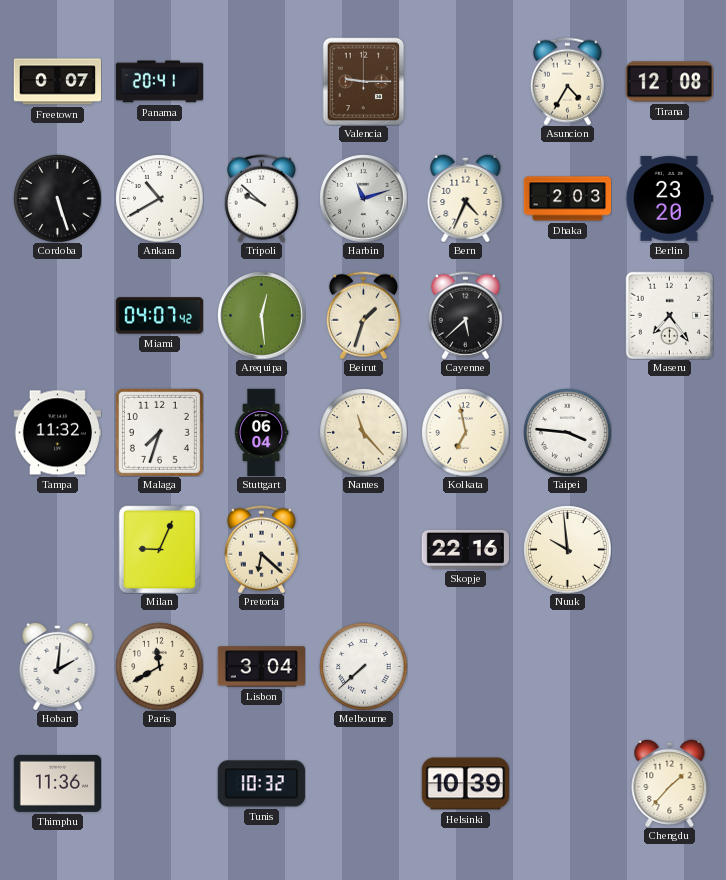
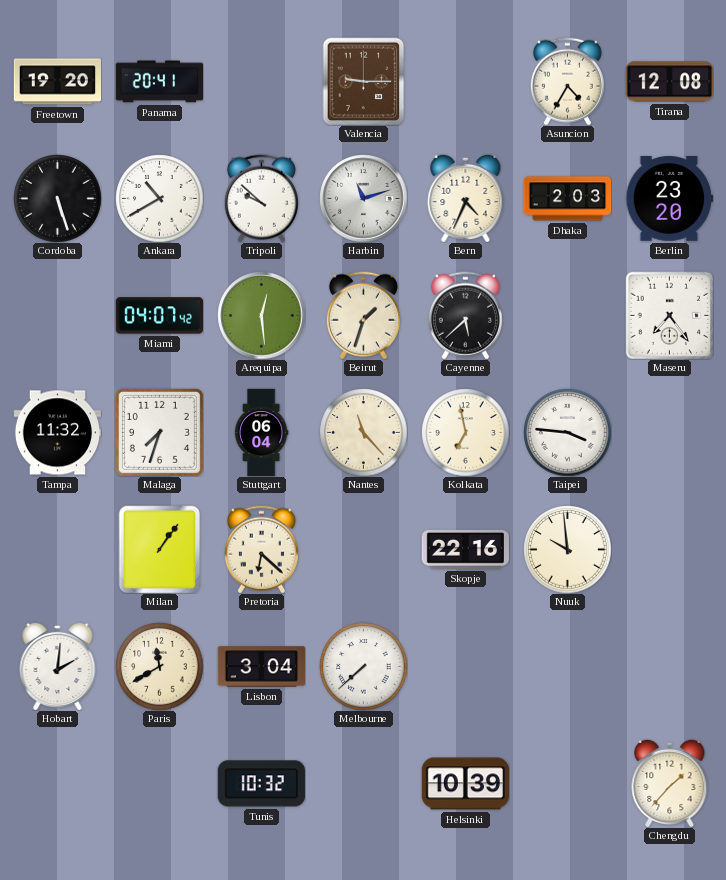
Freetown: 0:07 -> 19:20
Milan: 9:04 -> 1:06
Thimphu: 11:36 -> none
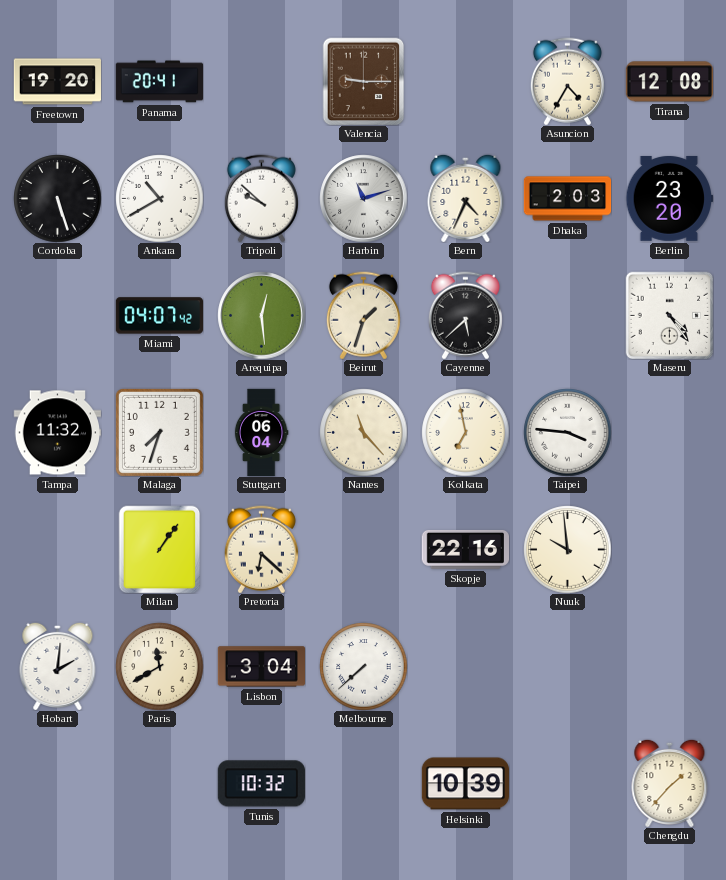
Maseru: 7:24 -> 4:24
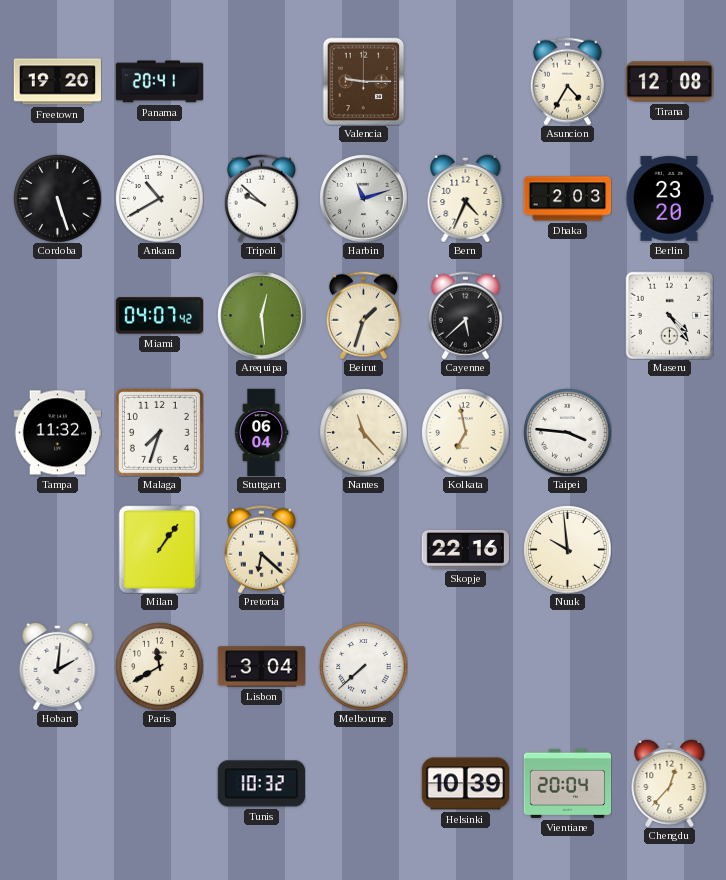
Vientiane: none -> 20:04
Chengdu: 1:37 -> 12:37
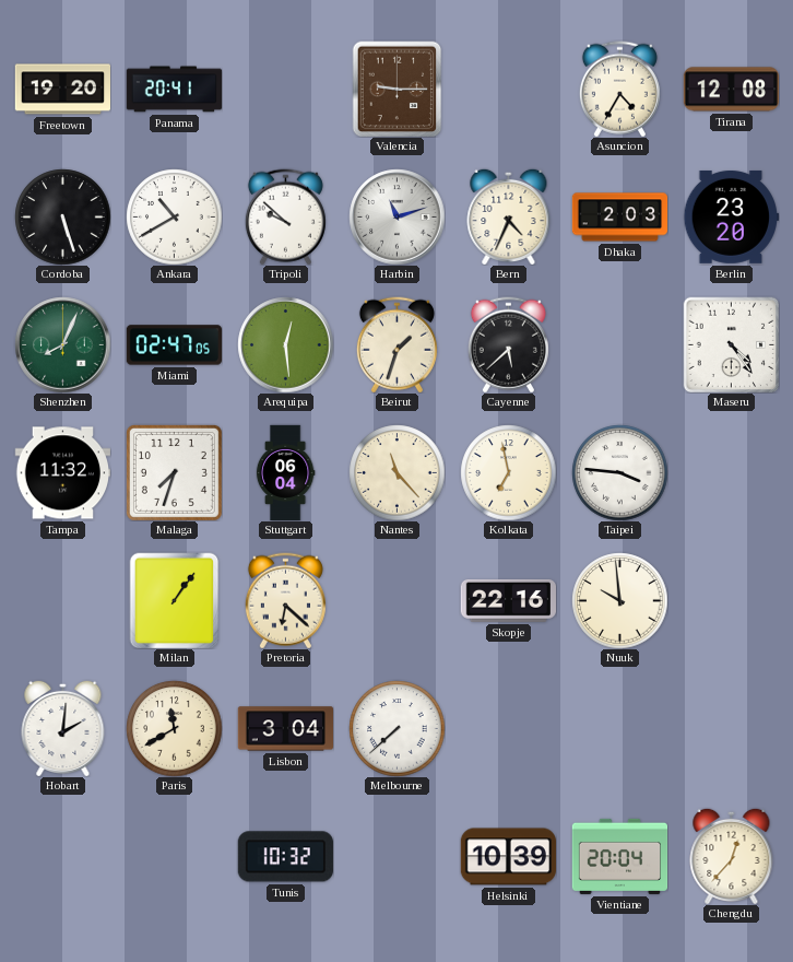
Shenzhen: none -> 8:04
Miami: 04:07 -> 02:47
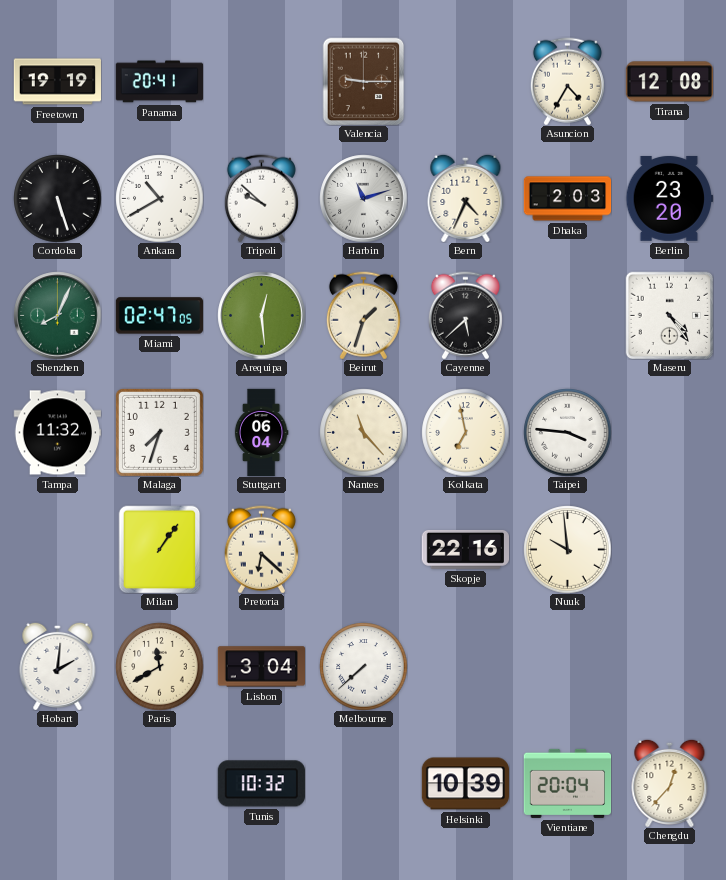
Freetown: 19:20 -> 19:19
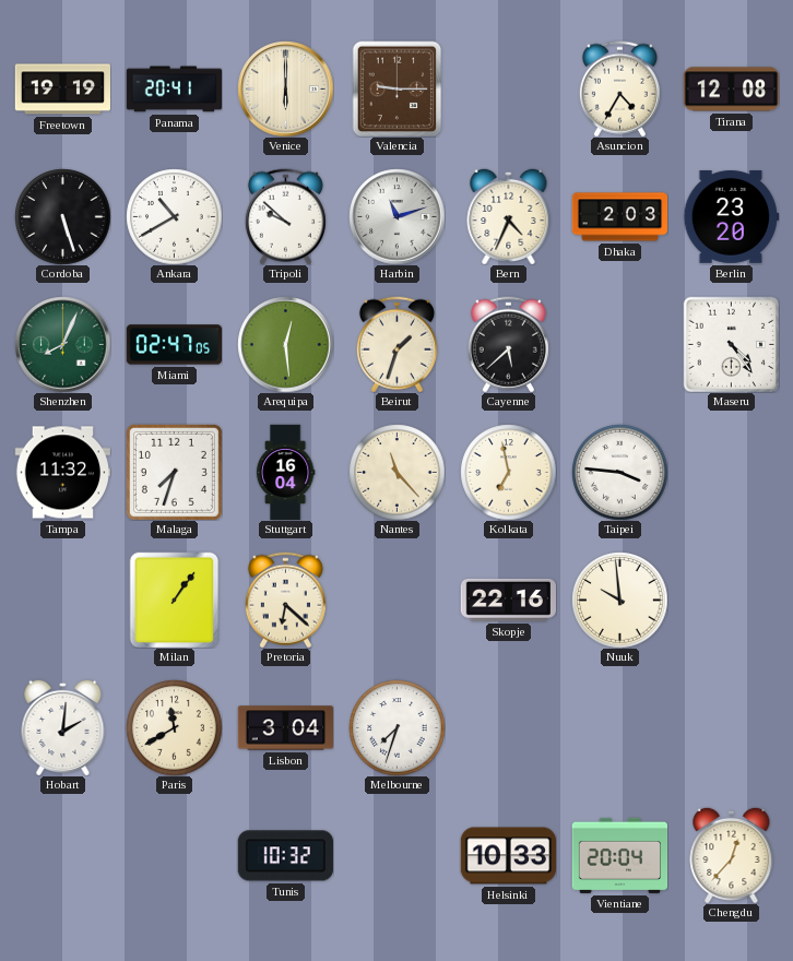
Venice: none -> 6:00
Stuttgart: 06:04 -> 16:04
Melbourne: 7:38 -> 7:33
Helsinki: 10:39 -> 10:33
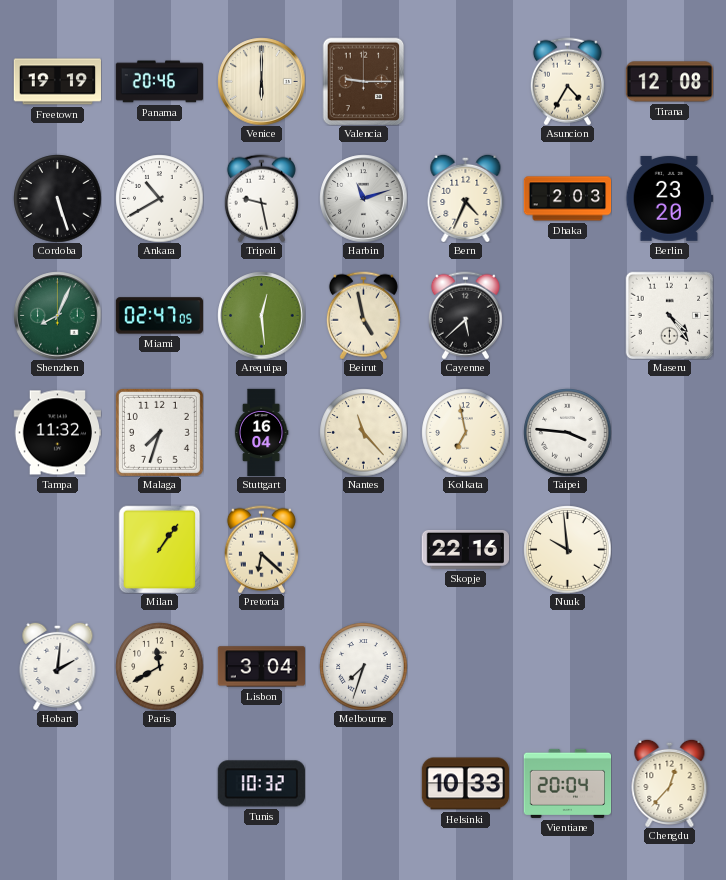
Panama: 20:41 -> 20:46
Tripoli: 9:52 -> 9:28
Beirut: 1:33 -> 4:58
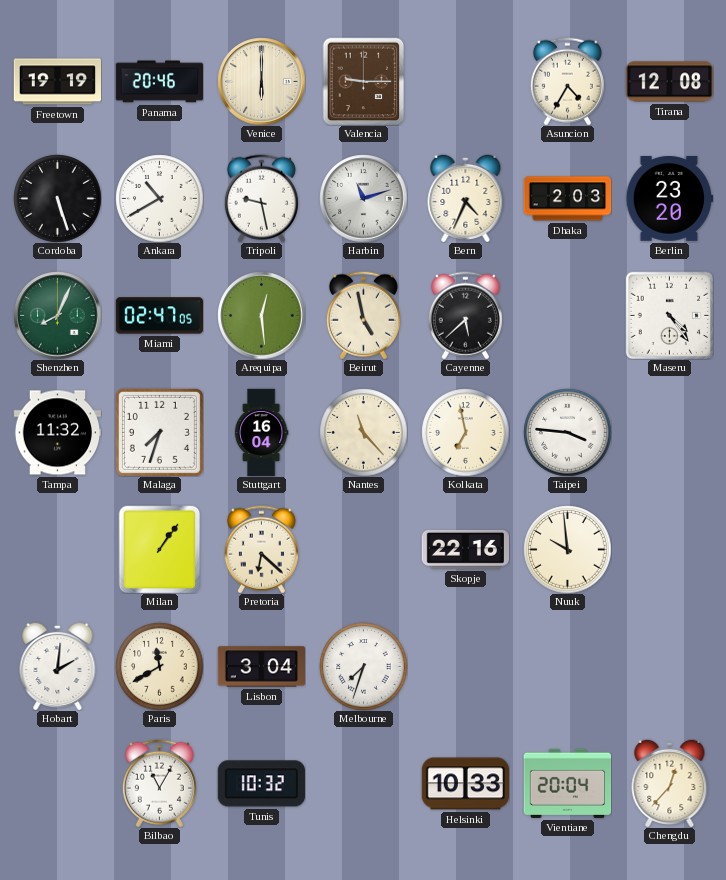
Bilbao: none -> 11:05
